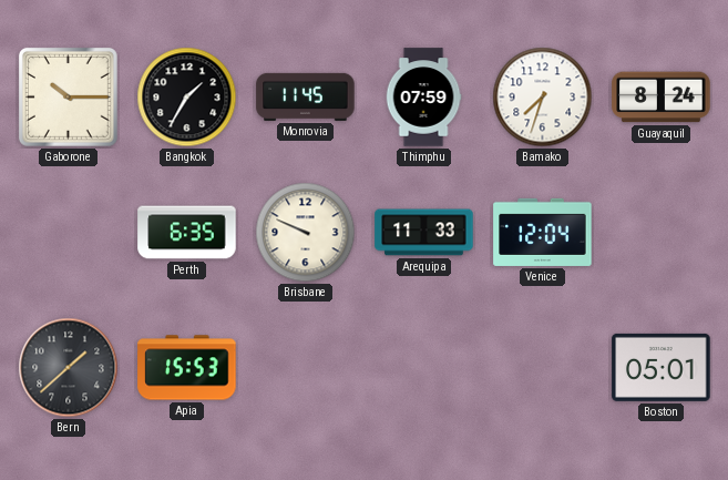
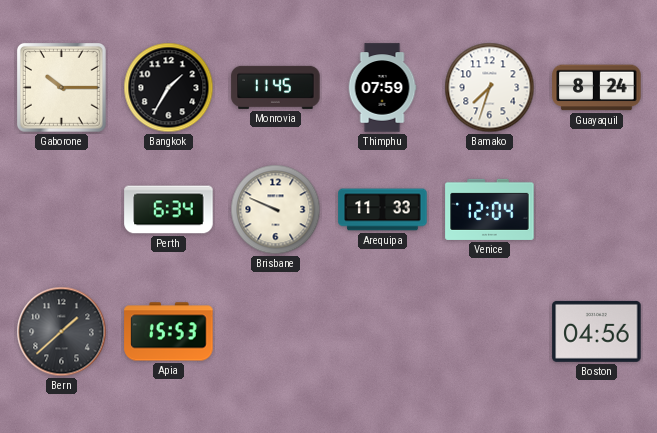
Perth: 6:35 -> 6:34
Boston: 05:01 -> 04:56
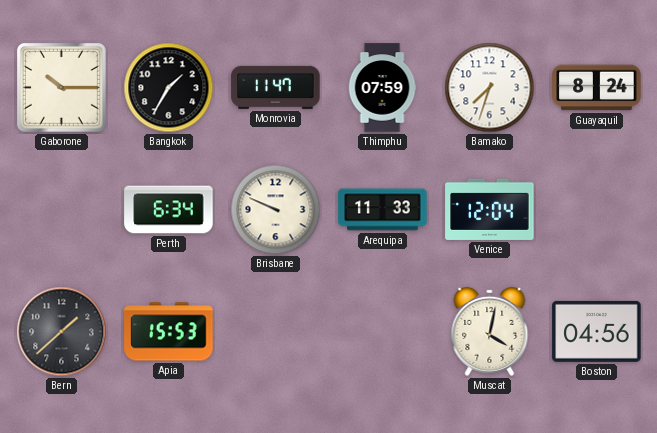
Monrovia: 11:45 -> 11:47
Muscat: none -> 4:02
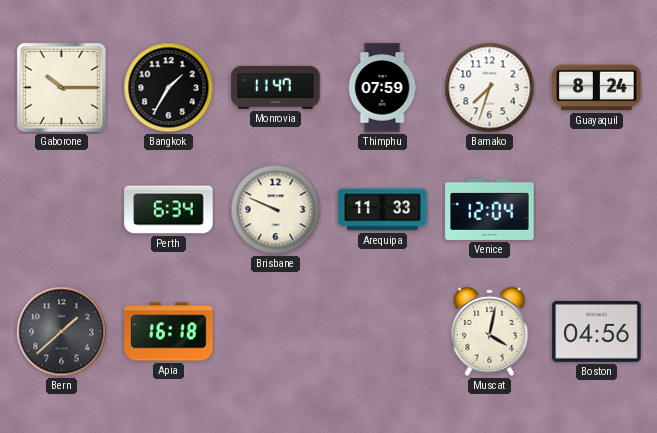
Apia: 15:53 -> 16:18
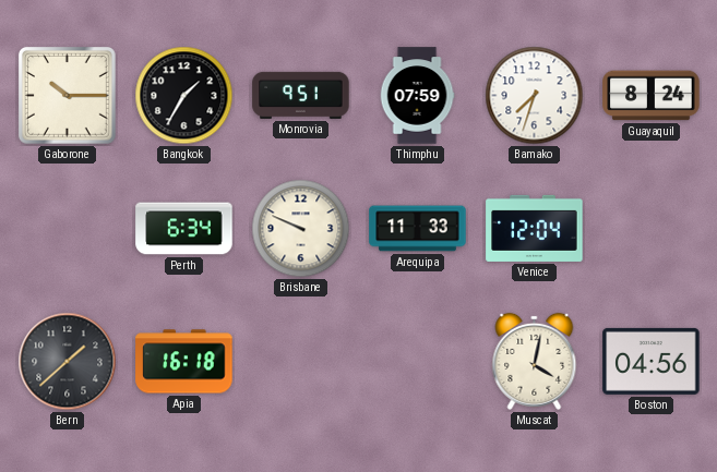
Monrovia: 11:47 -> 9:51
